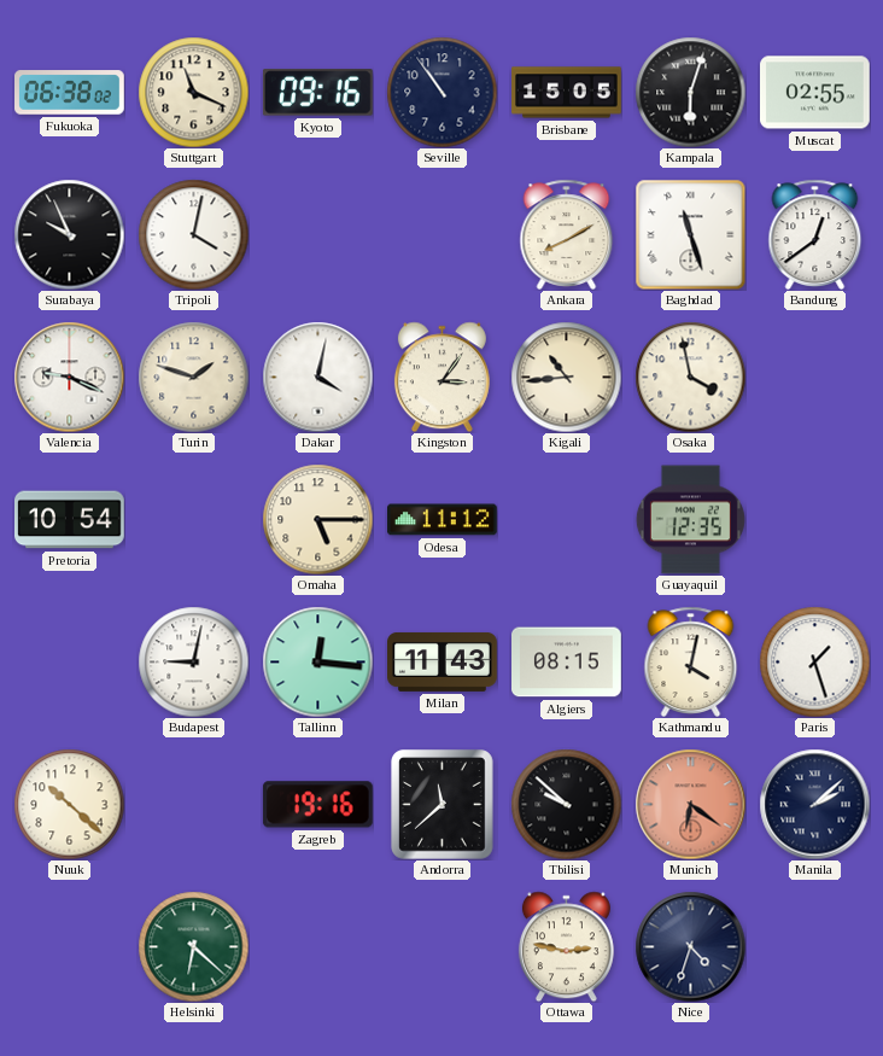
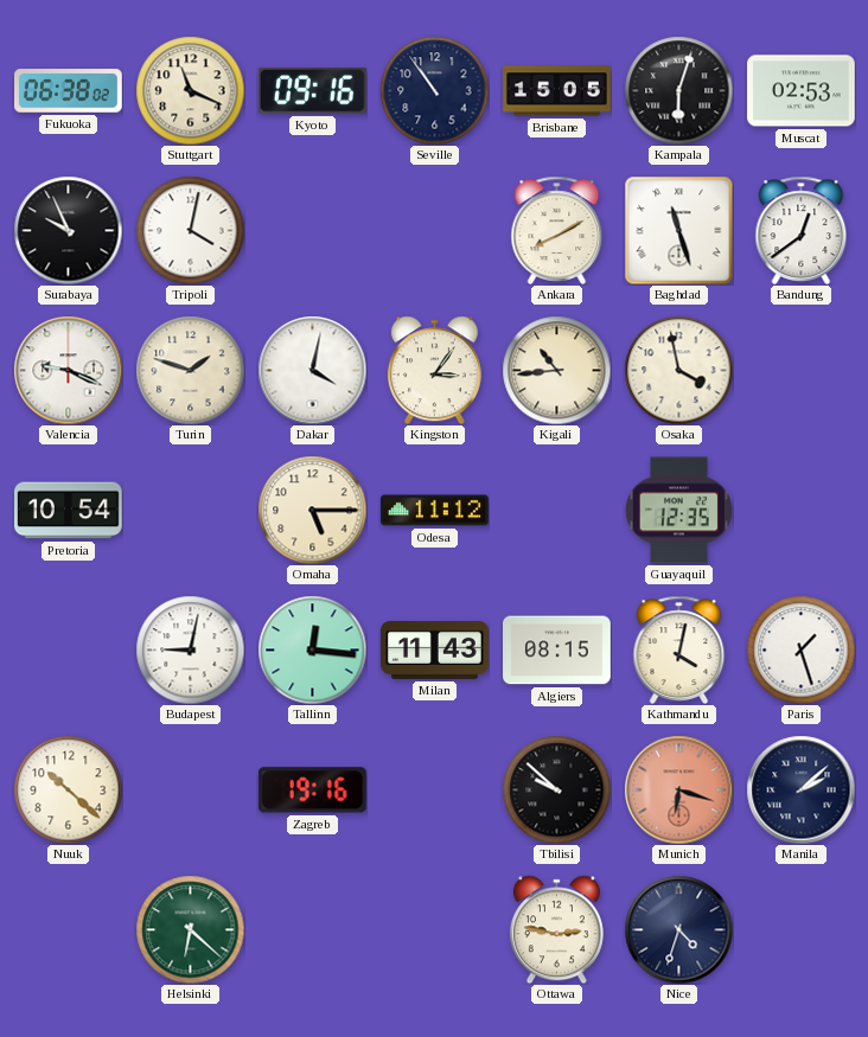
Muscat: 02:55 -> 02:53
Andorra: 11:38 -> none
Munich: 6:21 -> 6:18
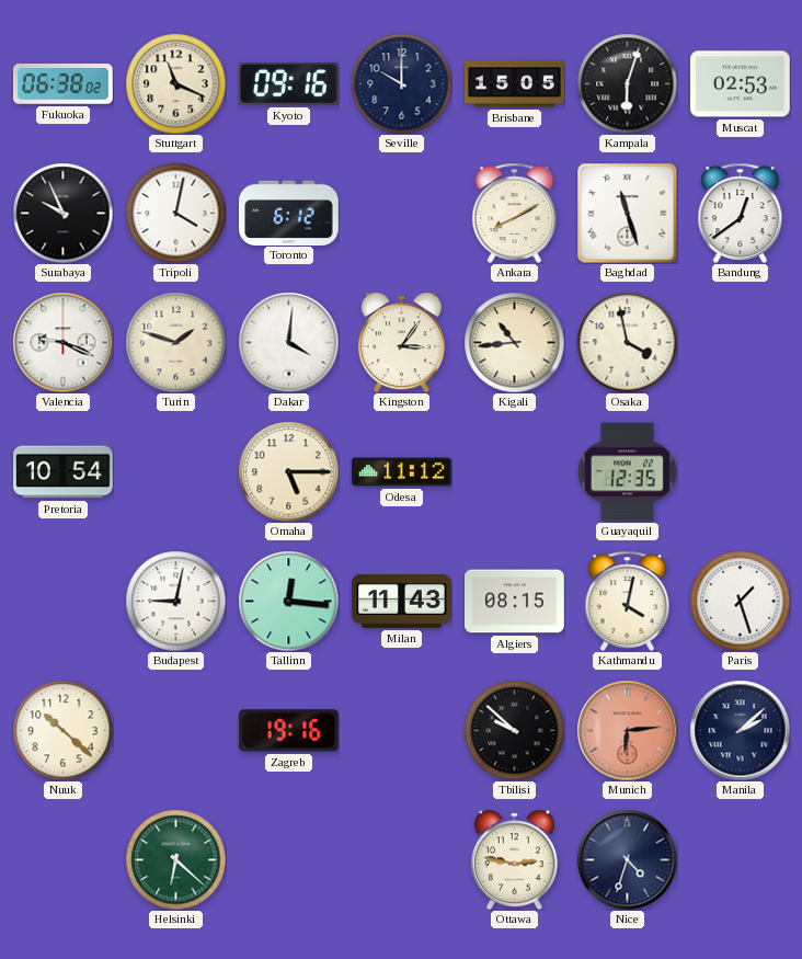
Seville: 10:54 -> 10:00
Toronto: none -> 6:12
Dakar: 4:02 -> 4:01
Munich: 6:18 -> 6:14
